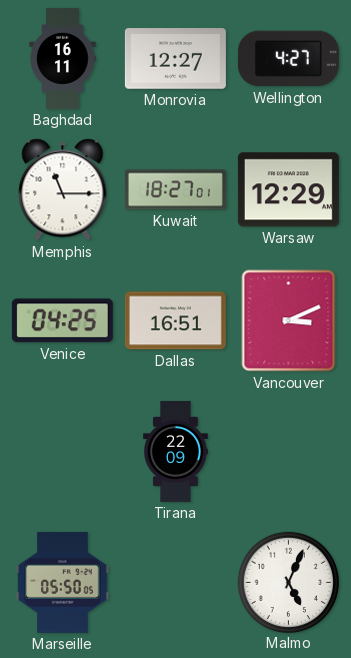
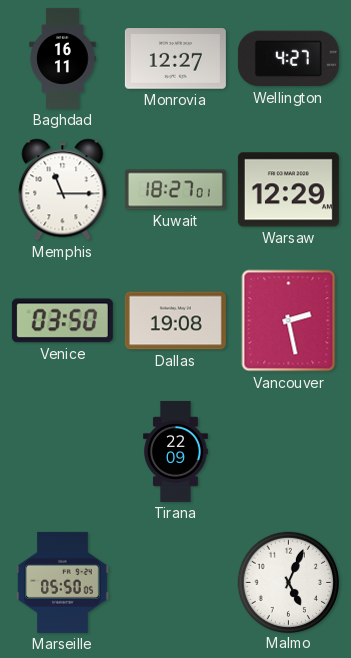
Venice: 04:25 -> 03:50
Dallas: 16:51 -> 19:08
Vancouver: 3:11 -> 2:28
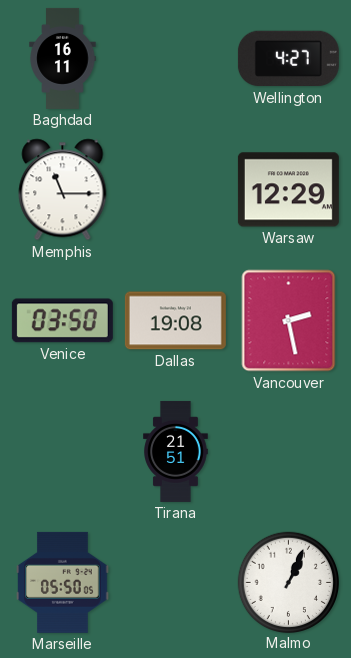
Monrovia: 12:27 -> none
Kuwait: 18:27 -> none
Tirana: 22:09 -> 21:51
Malmo: 5:04 -> 1:04
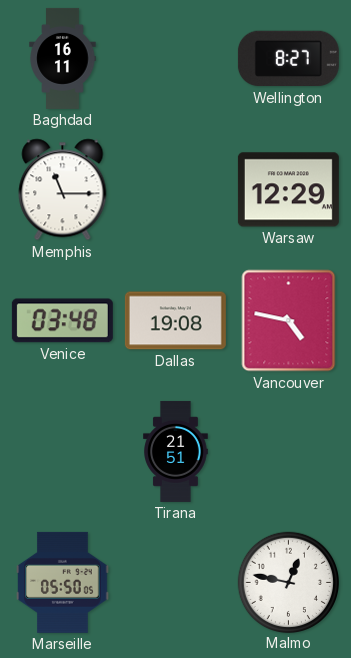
Wellington: 4:27 -> 8:27
Venice: 03:50 -> 03:48
Vancouver: 2:28 -> 4:47
Malmo: 1:04 -> 12:47
